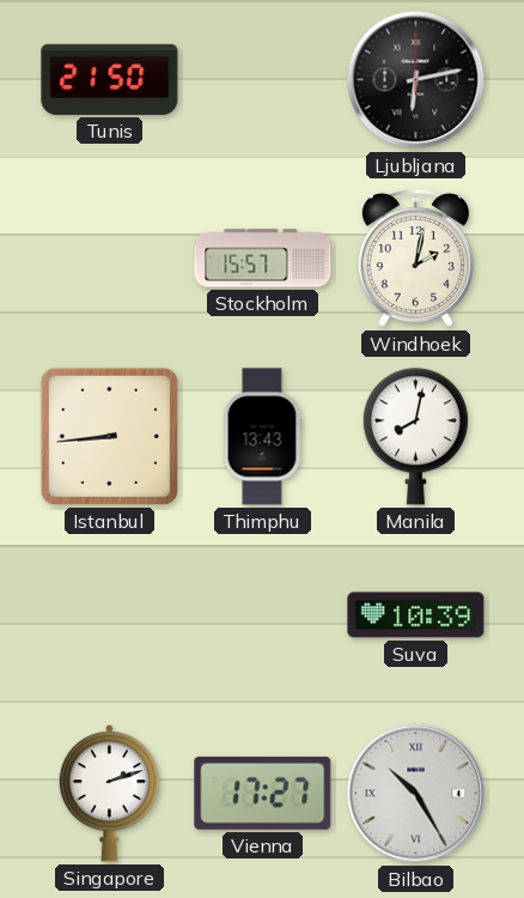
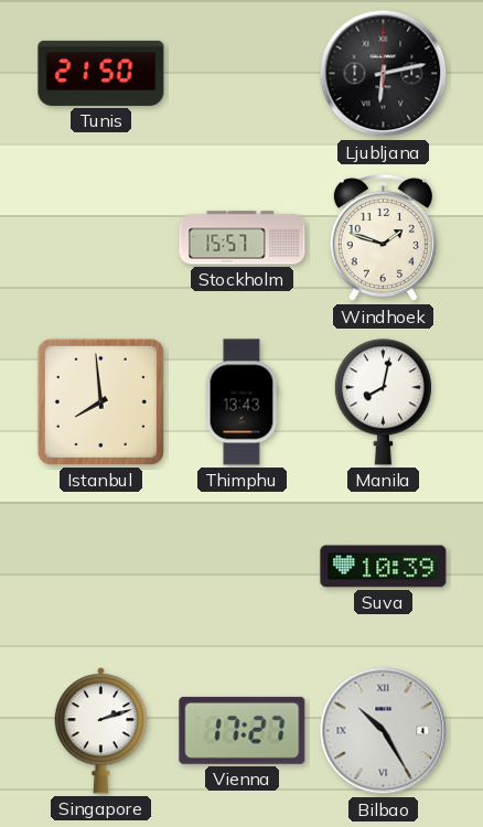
Windhoek: 2:02 -> 1:48
Istanbul: 8:44 -> 7:59
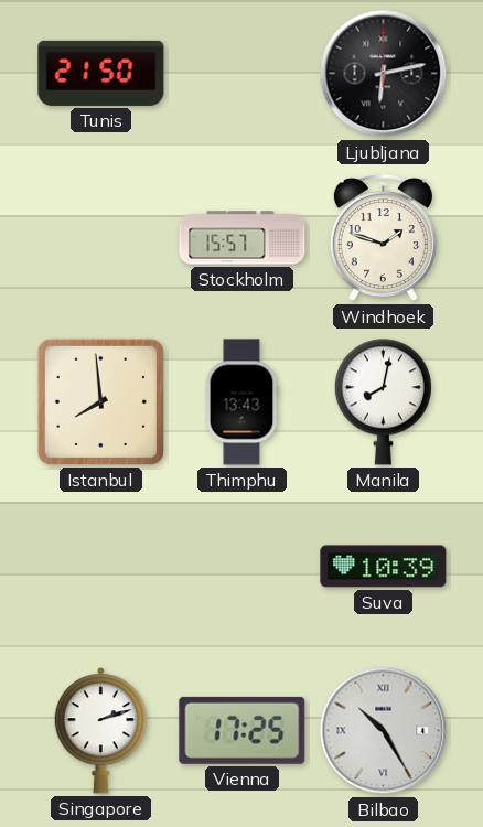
Vienna: 17:27 -> 17:25
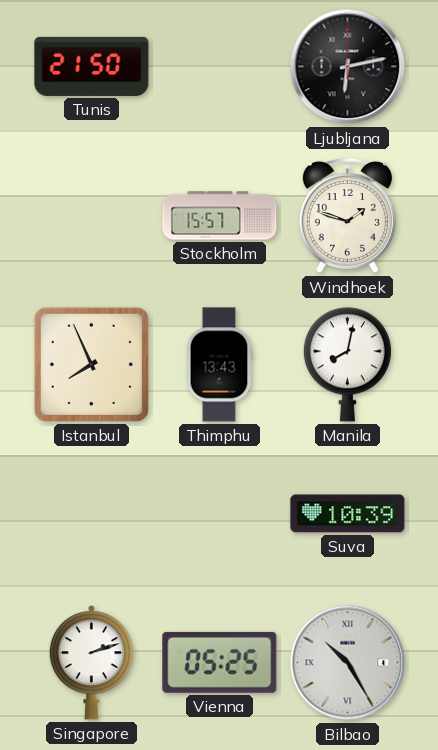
Istanbul: 7:59 -> 7:56
Vienna: 17:25 -> 05:25
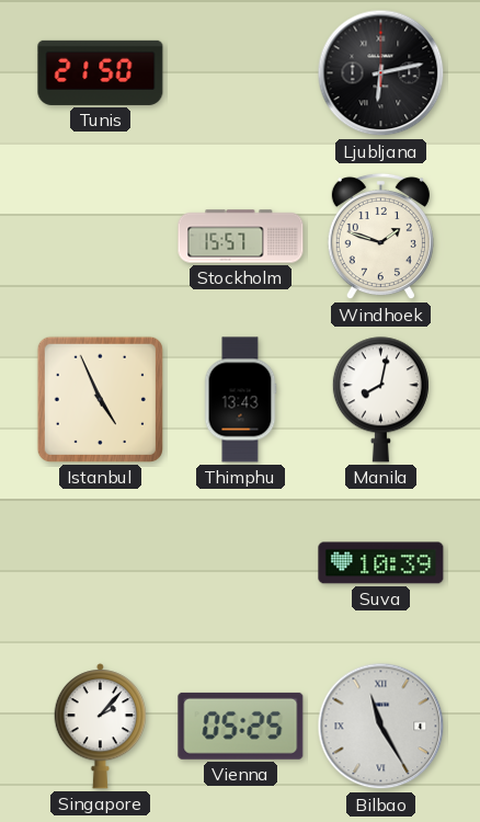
Istanbul: 7:56 -> 4:56
Singapore: 2:12 -> 2:07
Bilbao: 10:25 -> 11:25
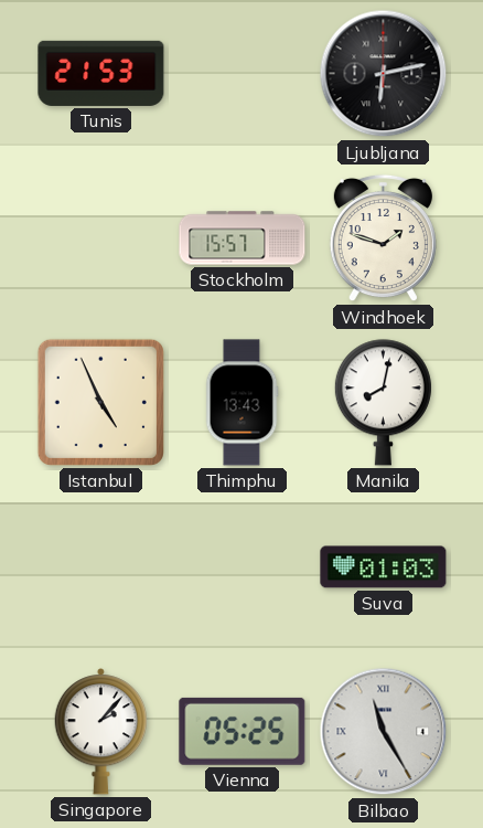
Tunis: 21:50 -> 21:53
Suva: 10:39 -> 01:03
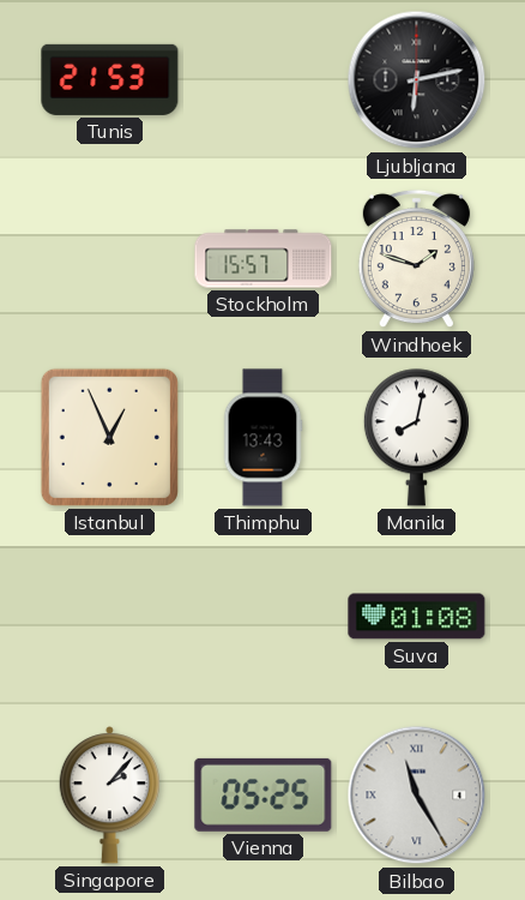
Istanbul: 4:56 -> 12:56
Suva: 01:03 -> 01:08
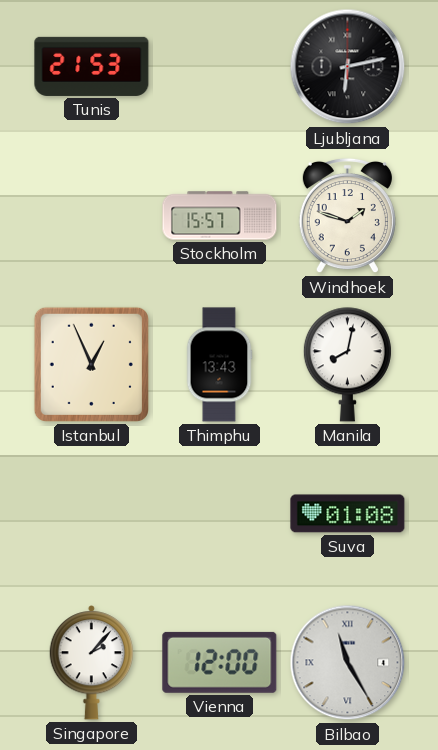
Vienna: 05:25 -> 12:00
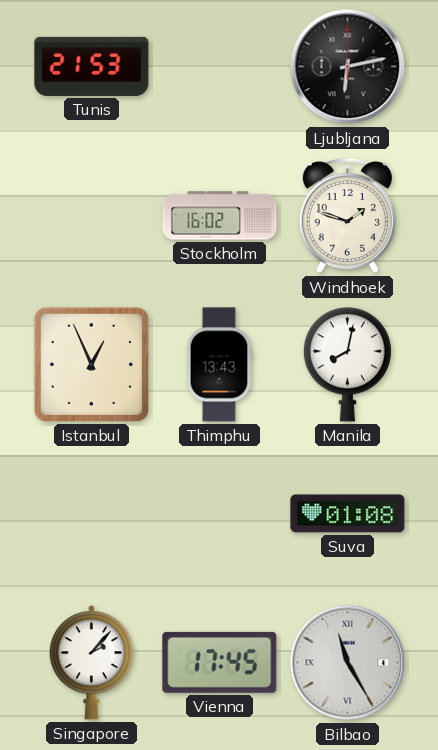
Stockholm: 15:57 -> 16:02
Vienna: 12:00 -> 17:45
